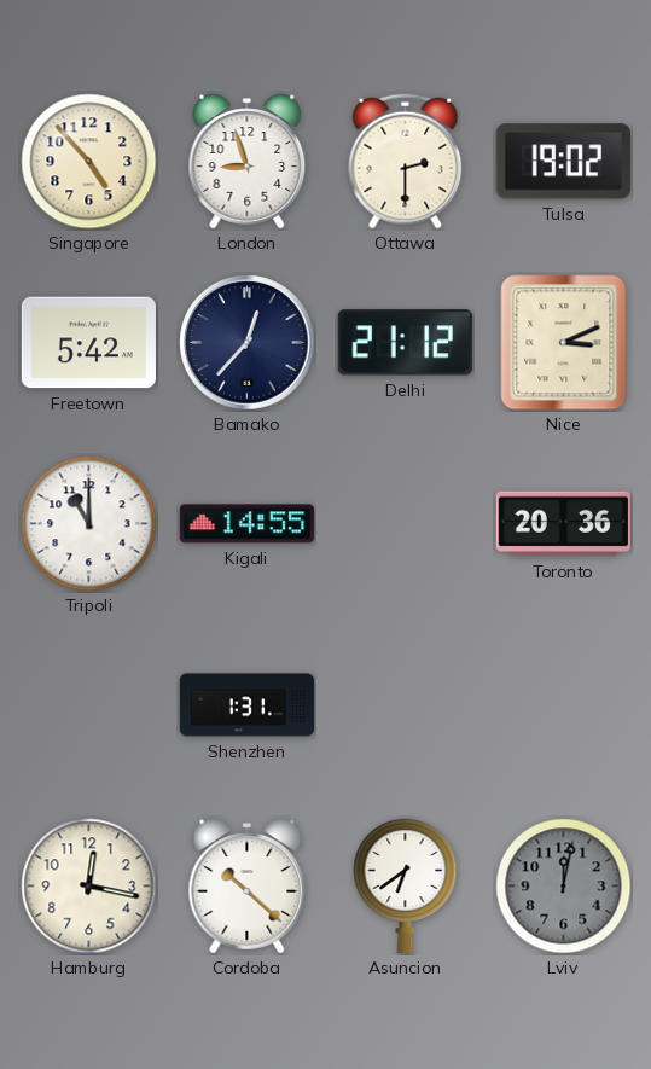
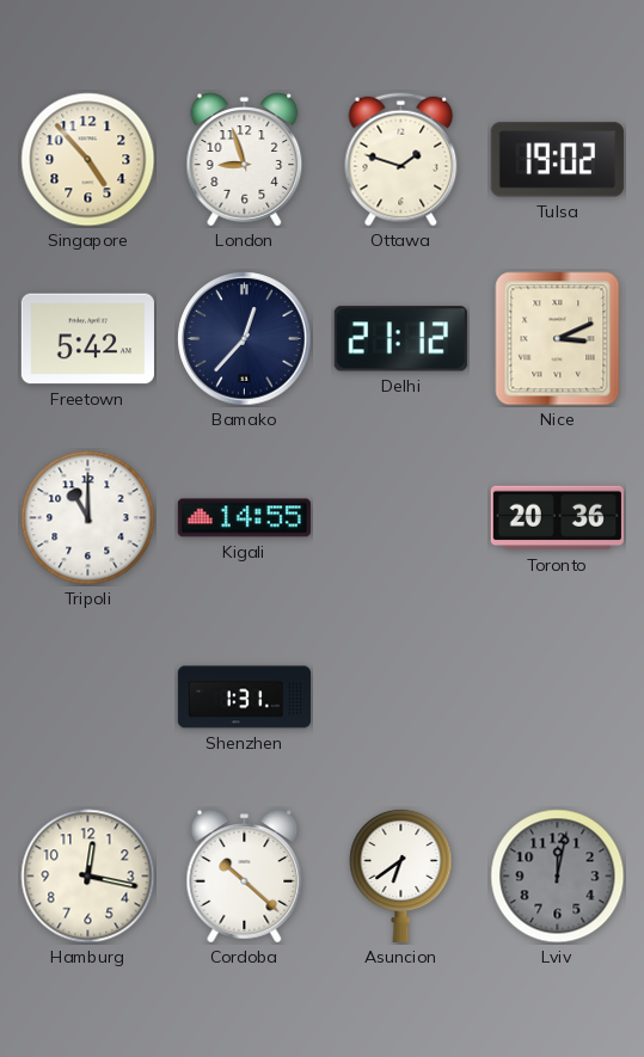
Ottawa: 2:30 -> 1:48
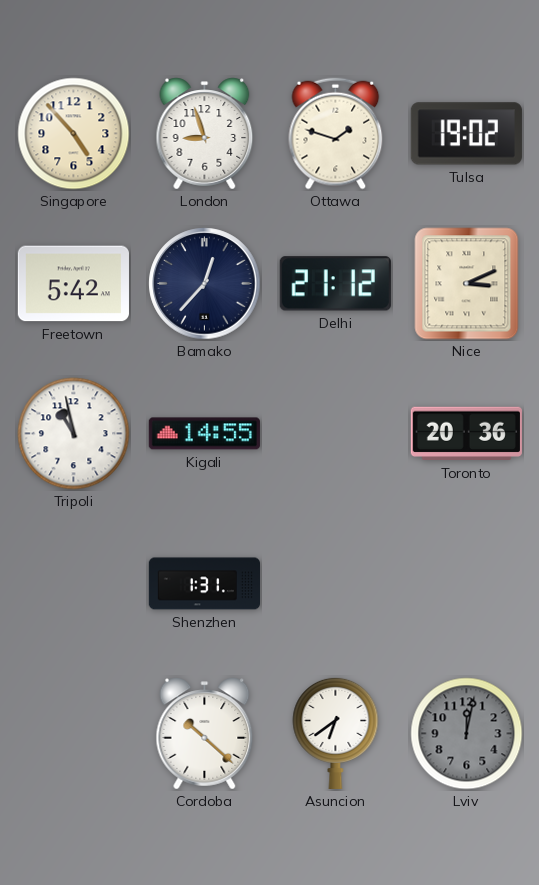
Tripoli: 11:00 -> 10:58
Hamburg: 12:17 -> none
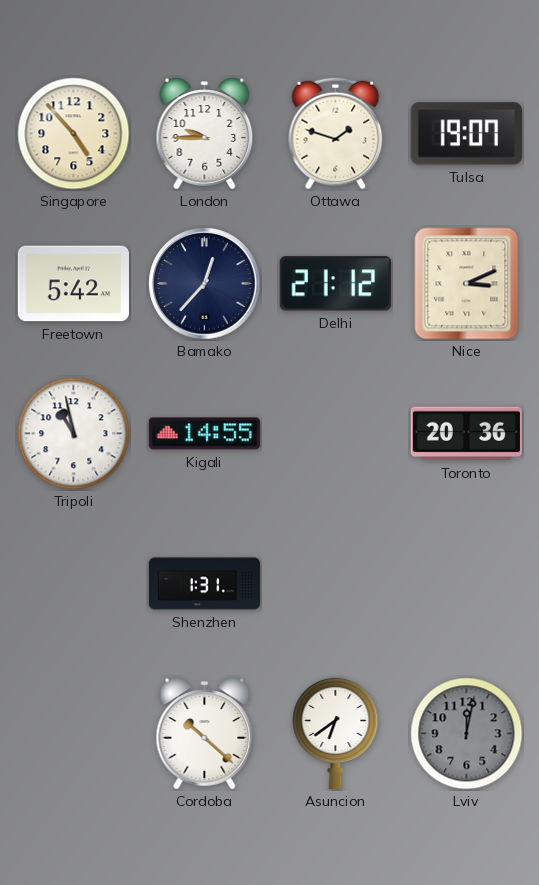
London: 8:57 -> 9:45
Tulsa: 19:02 -> 19:07
